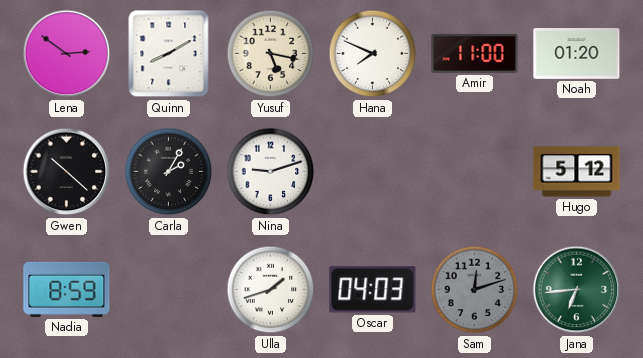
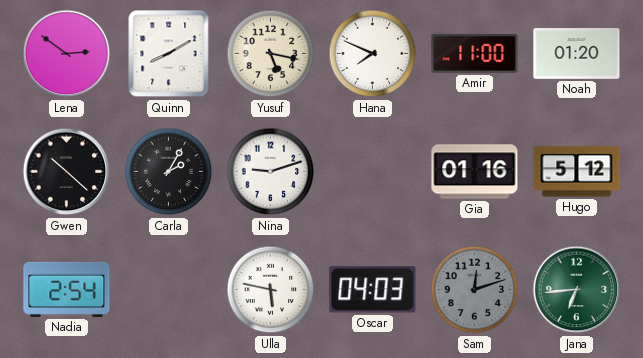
Gia: none -> 01:16
Nadia: 8:59 -> 2:54
Ulla: 1:42 -> 5:47
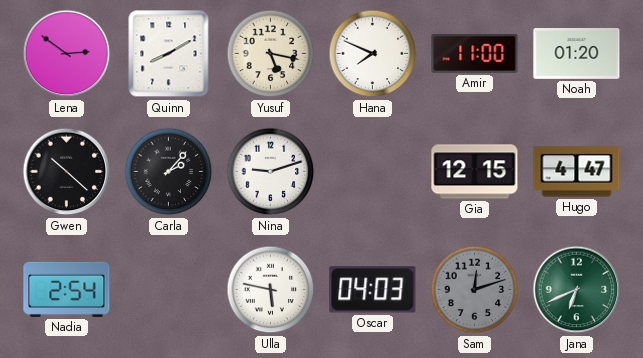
Carla: 2:05 -> 2:07
Gia: 01:16 -> 12:15
Hugo: 5:12 -> 4:47
Jana: 6:44 -> 6:41
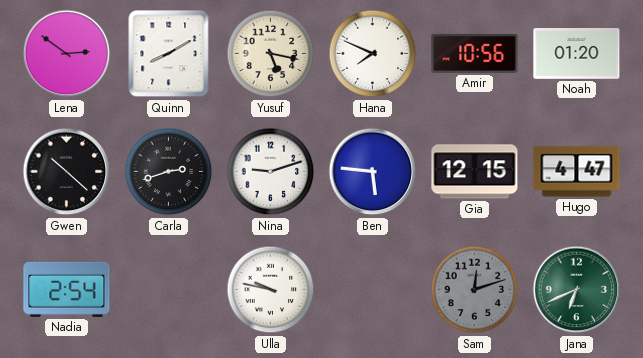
Amir: 11:00 -> 10:56
Carla: 2:07 -> 2:42
Ben: none -> 5:46
Ulla: 5:47 -> 9:47
Oscar: 04:03 -> none
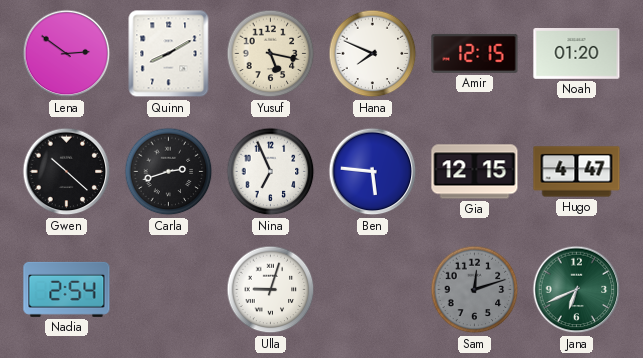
Amir: 10:56 -> 12:15
Nina: 9:12 -> 6:56
Ulla: 9:47 -> 9:03
